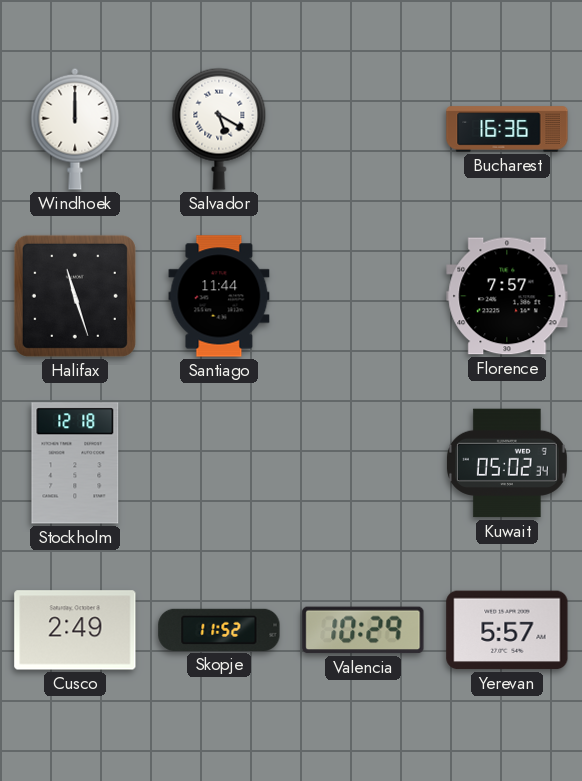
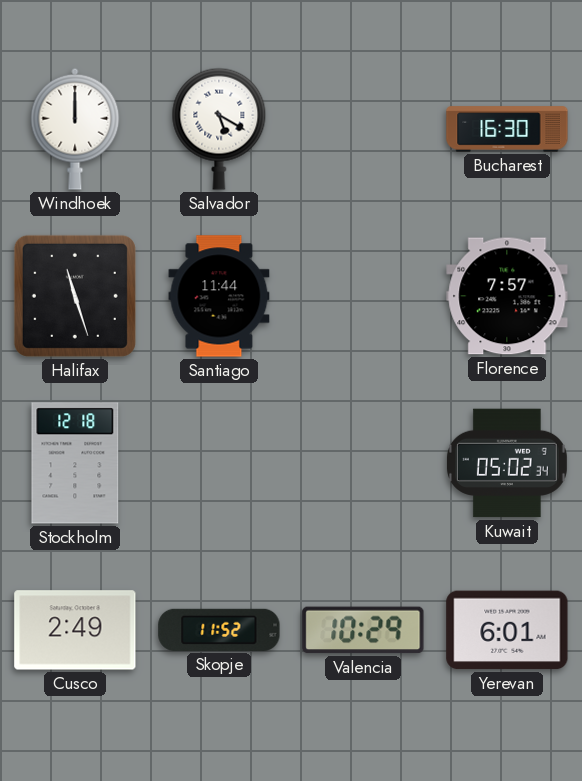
Bucharest: 16:36 -> 16:30
Yerevan: 5:57 -> 6:01
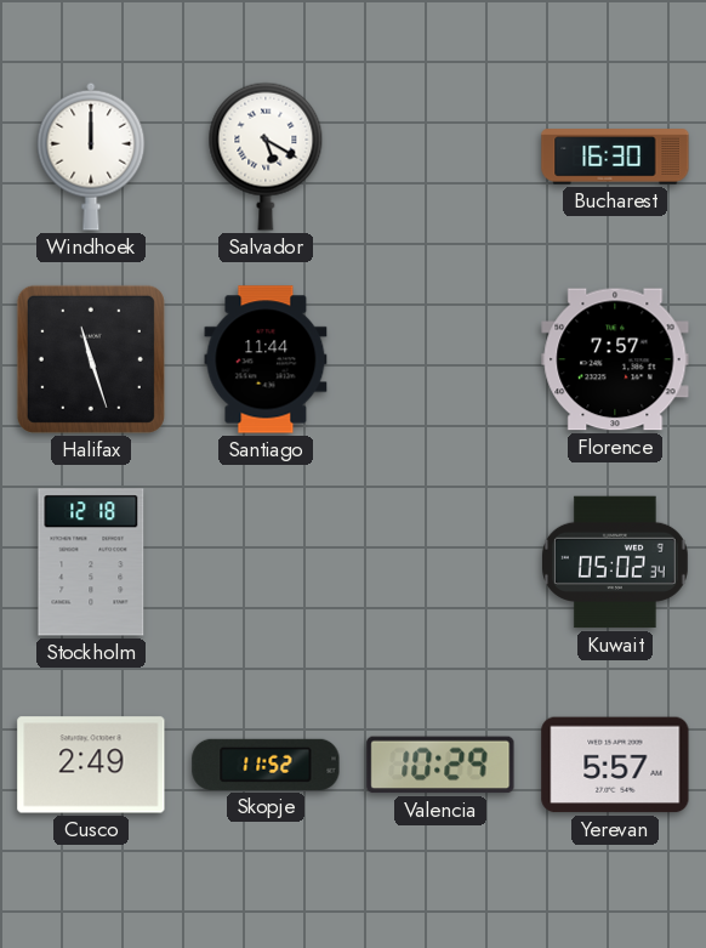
Yerevan: 6:01 -> 5:57
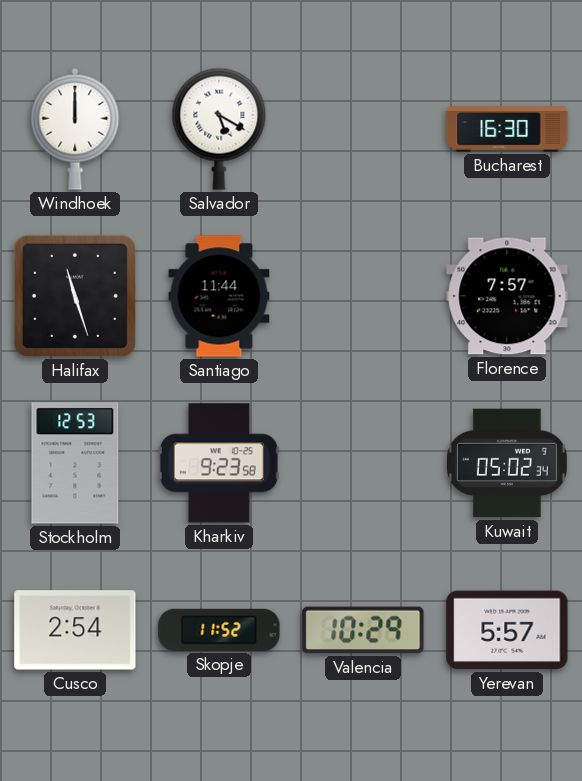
Stockholm: 12:18 -> 12:53
Kharkiv: none -> 9:23
Cusco: 2:49 -> 2:54
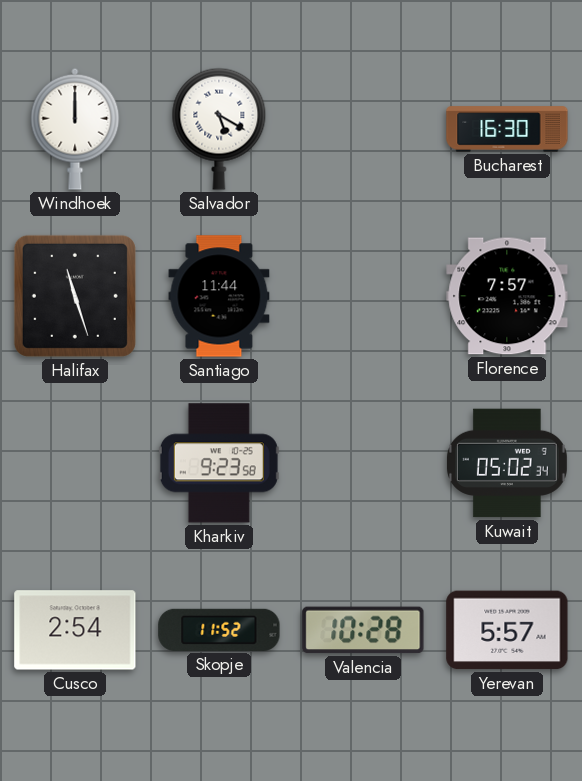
Stockholm: 12:53 -> none
Valencia: 10:29 -> 10:28
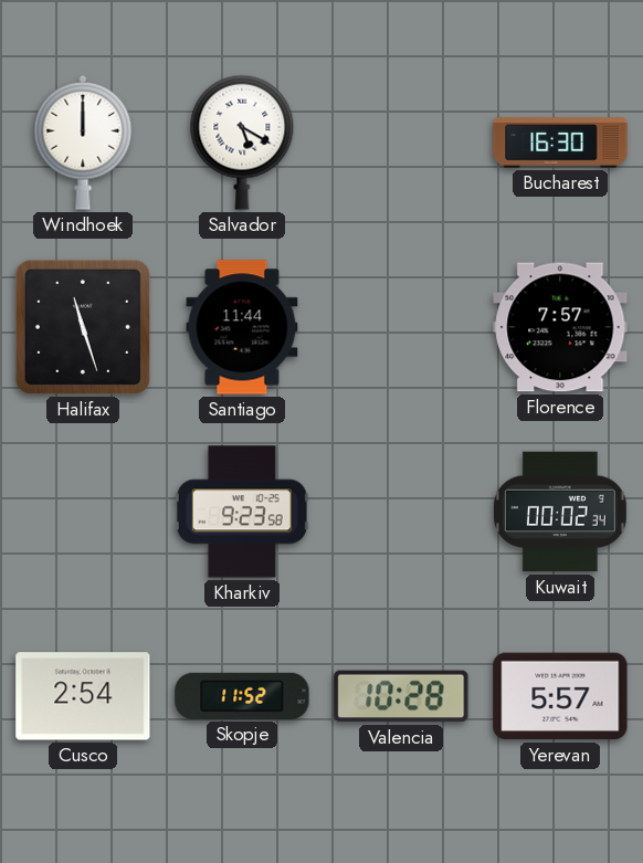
Kuwait: 05:02 -> 00:02
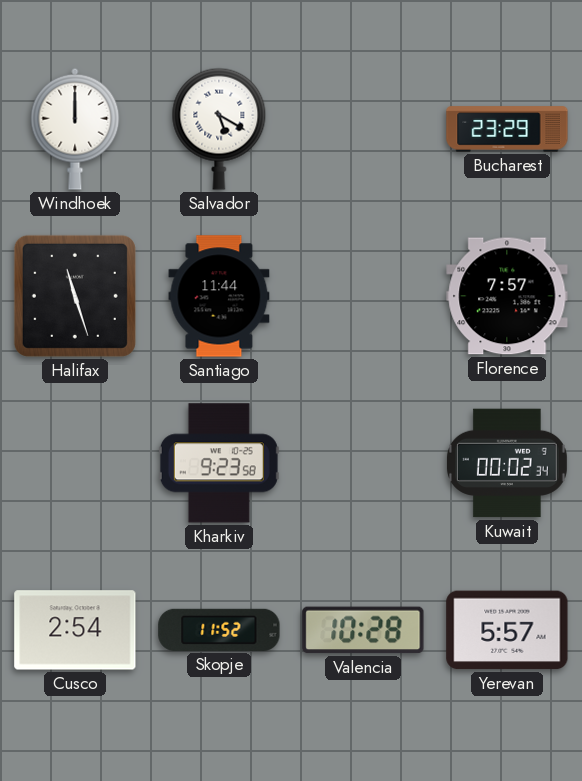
Bucharest: 16:30 -> 23:29
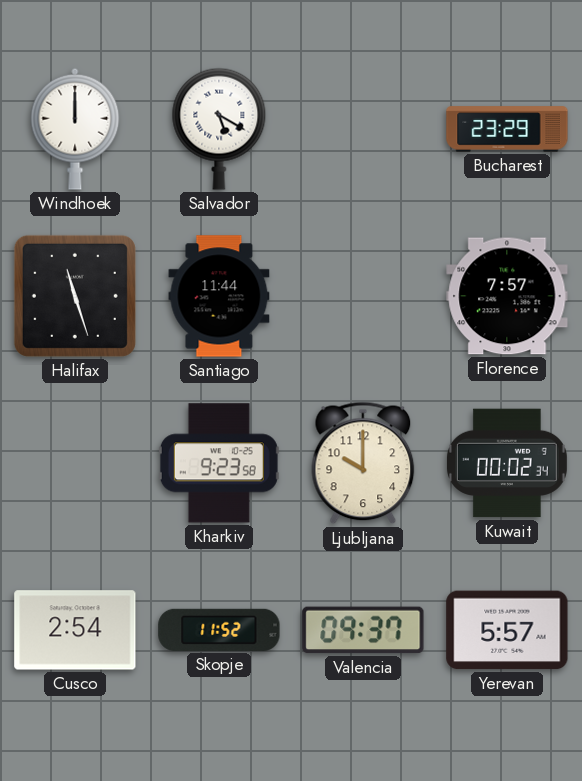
Ljubljana: none -> 10:00
Valencia: 10:28 -> 09:37
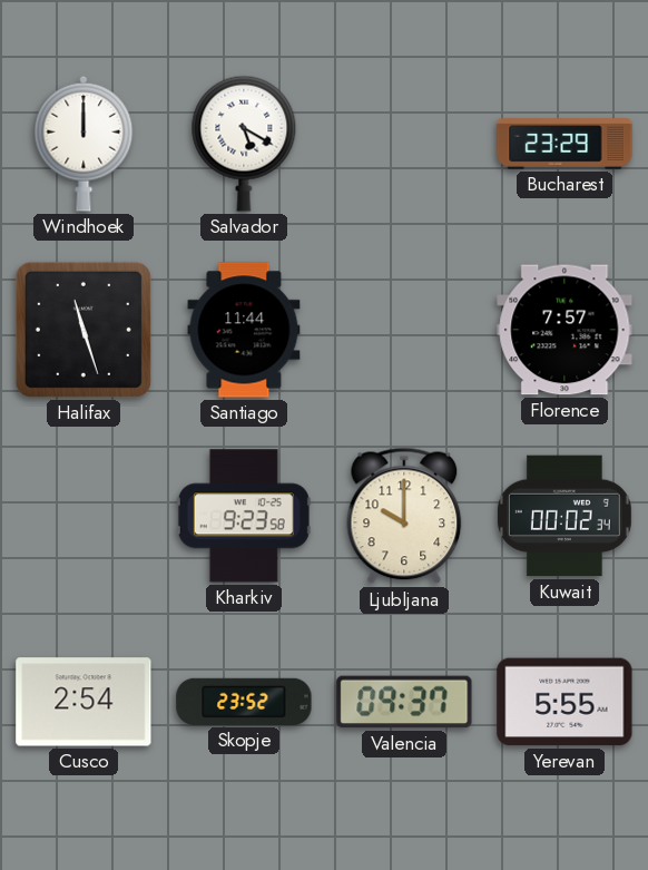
Skopje: 11:52 -> 23:52
Yerevan: 5:57 -> 5:55
